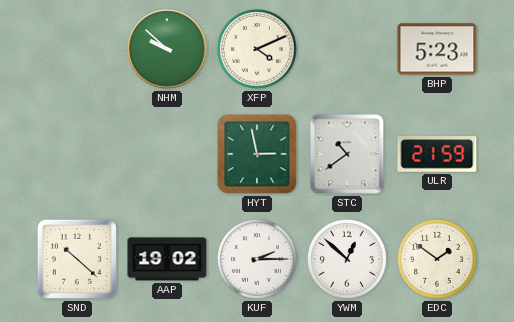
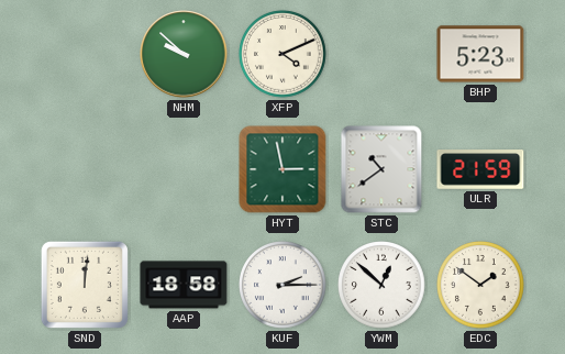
SND: 10:22 -> 12:01
AAP: 19:02 -> 18:58
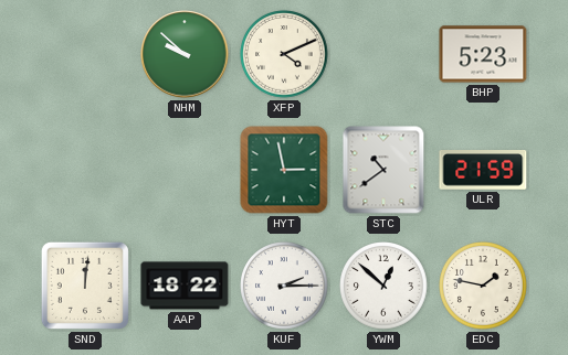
AAP: 18:58 -> 18:22
EDC: 1:51 -> 1:47
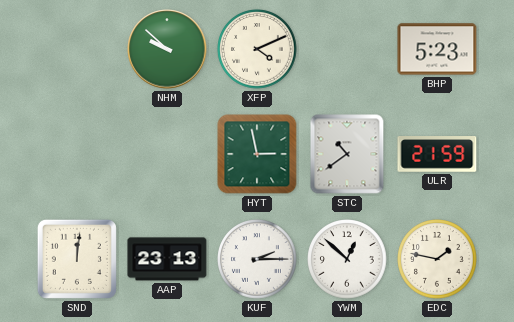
AAP: 18:22 -> 23:13
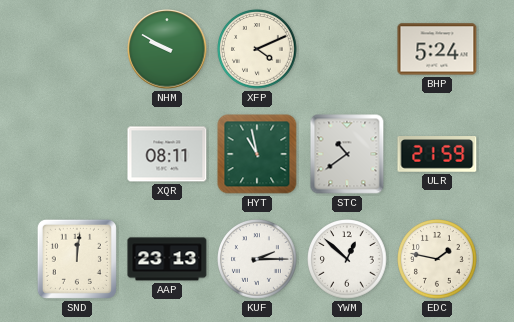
NHM: 9:52 -> 9:50
BHP: 5:23 -> 5:24
XQR: none -> 08:11
HYT: 2:58 -> 10:58
